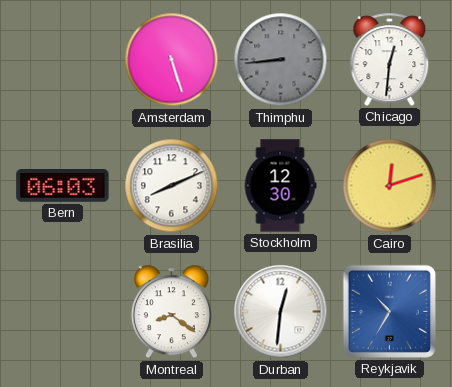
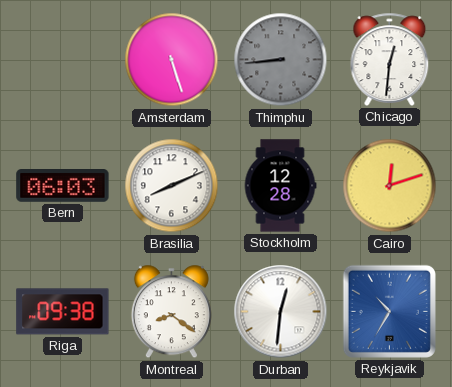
Stockholm: 12:30 -> 12:28
Riga: none -> 09:38
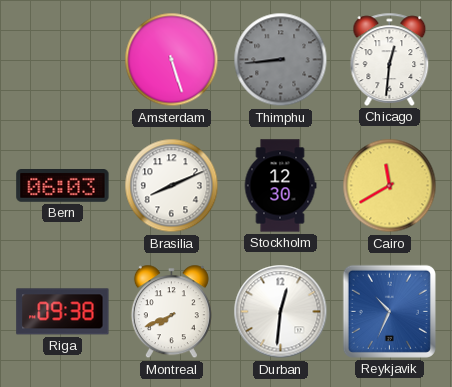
Stockholm: 12:28 -> 12:30
Cairo: 12:12 -> 11:40
Montreal: 8:21 -> 7:41
Reykjavik: 10:35 -> 10:34
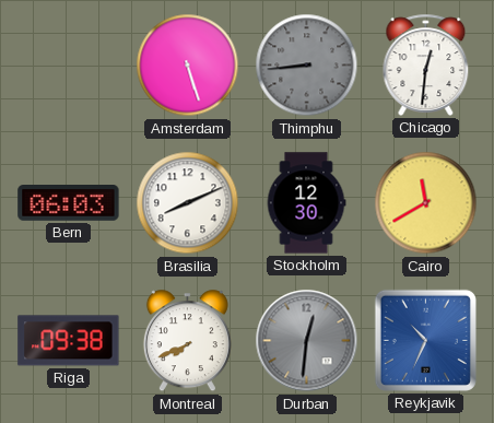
Durban dial: white -> grey
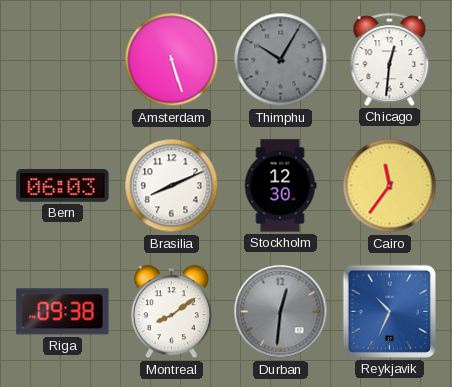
Thimphu: 8:44 -> 10:05
Cairo: 11:40 -> 11:36
Montreal: 7:41 -> 8:09
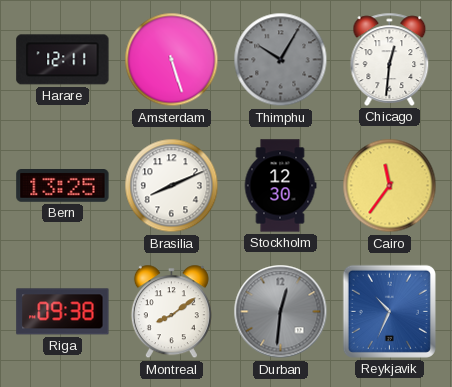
Harare: none -> 12:11
Bern: 06:03 -> 13:25
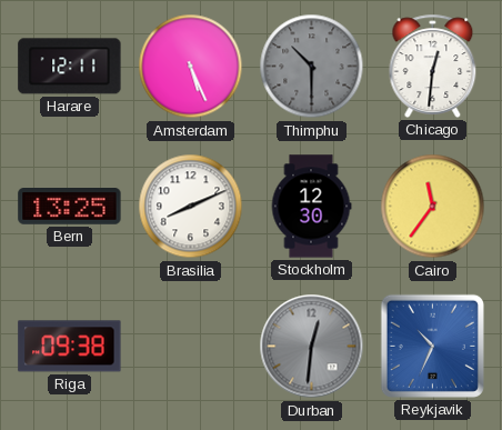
Amsterdam: 5:27 -> 5:26
Thimphu: 10:05 -> 10:30
Montreal: 8:09 -> none
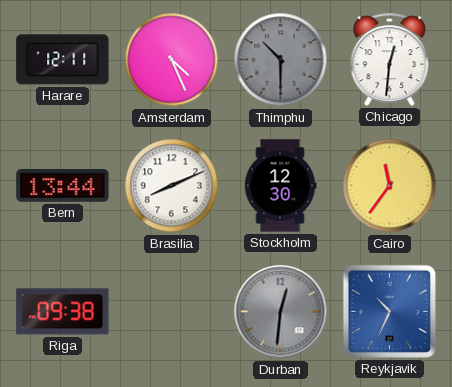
Amsterdam: 5:26 -> 4:26
Bern: 13:25 -> 13:44
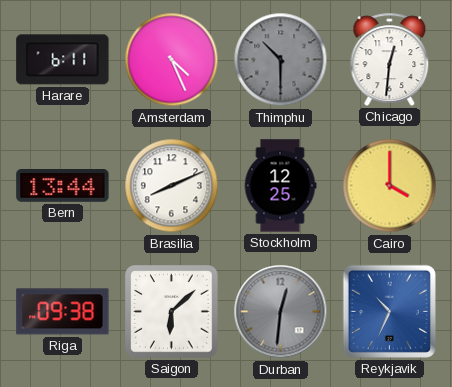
Harare: 12:11 -> 6:11
Stockholm: 12:30 -> 12:25
Cairo: 11:36 -> 4:00
Saigon: none -> 6:08
